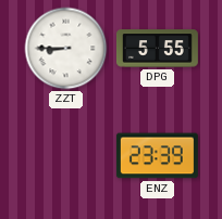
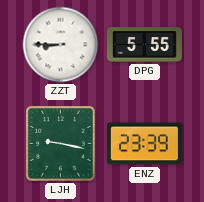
LJH: none -> 9:17
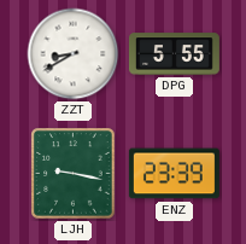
ZZT: 8:45 -> 8:40
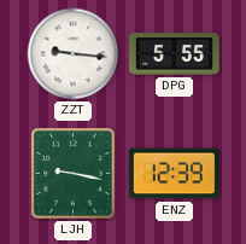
ZZT: 8:40 -> 9:16
ENZ: 23:39 -> 12:39
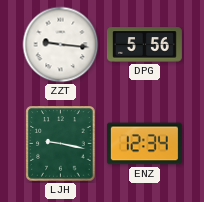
DPG: 5:55 -> 5:56
ENZ: 12:39 -> 12:34
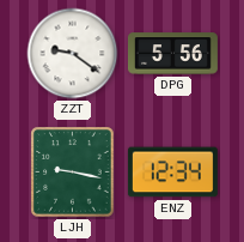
ZZT: 9:16 -> 9:21
